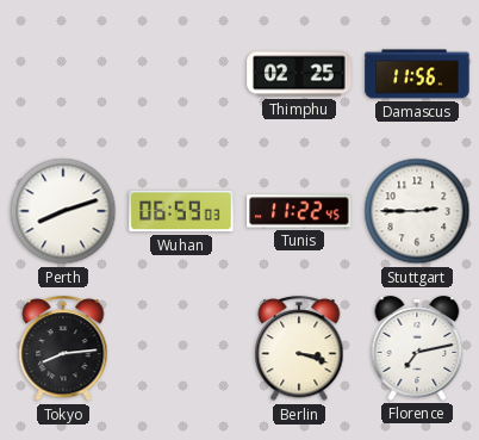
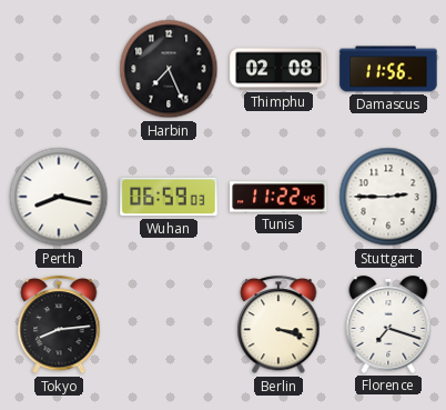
Harbin: none -> 7:26
Thimphu: 02:25 -> 02:08
Perth: 8:12 -> 8:17
Florence: 7:13 -> 7:18
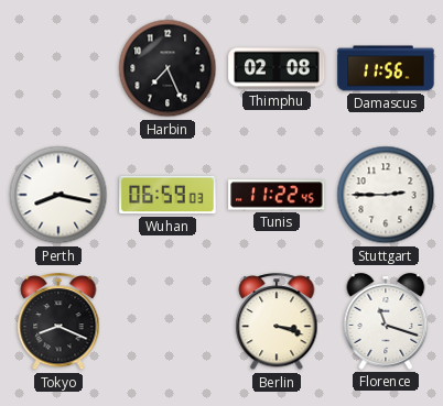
Tokyo: 8:14 -> 8:19
Florence: 7:18 -> 11:18
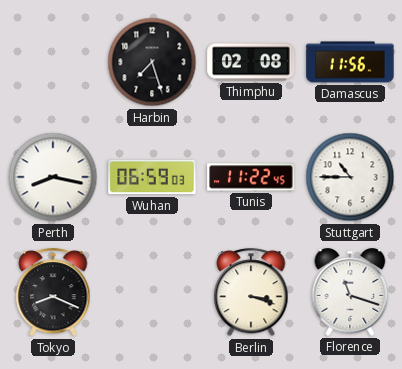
Harbin: 7:26 -> 7:27
Stuttgart: 2:45 -> 10:45
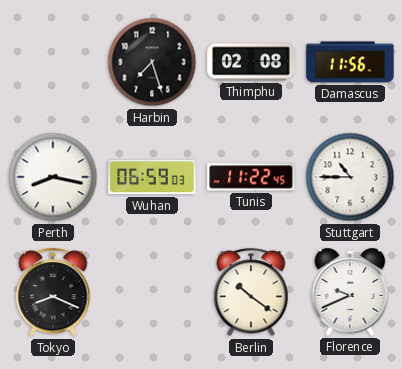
Berlin: 3:18 -> 10:21
Florence: 11:18 -> 9:41
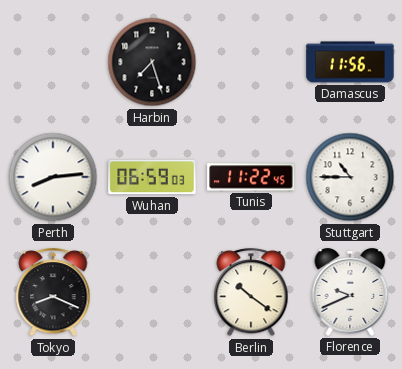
Thimphu: 02:08 -> none
Perth: 8:17 -> 8:14
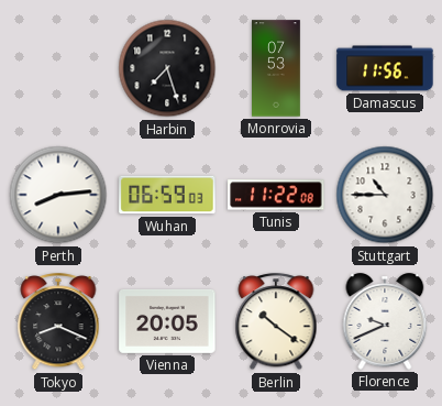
Monrovia: none -> 07:53
Tunis: 11:22:45 -> 11:22:08
Vienna: none -> 20:05
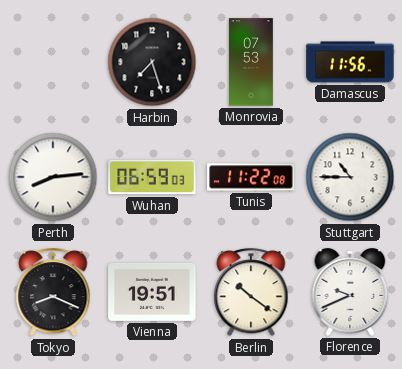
Vienna: 20:05 -> 19:51
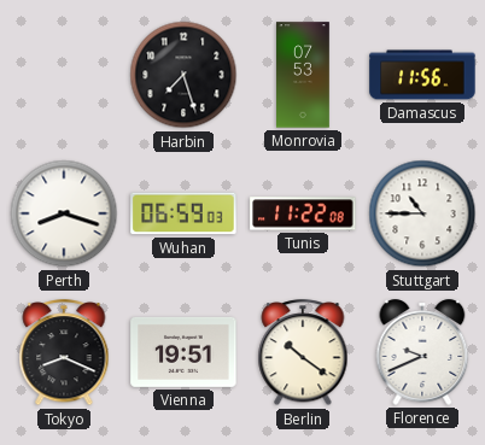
Perth: 8:14 -> 8:18
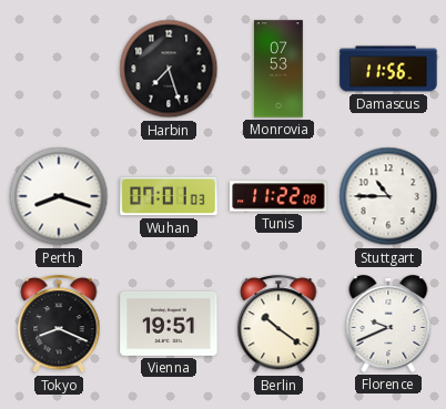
Wuhan: 06:59 -> 07:01
